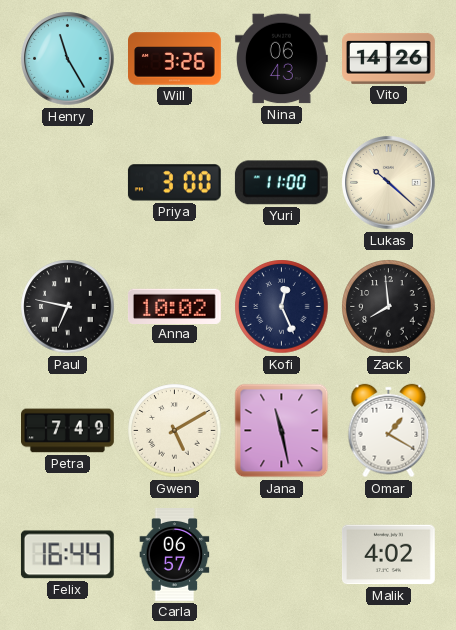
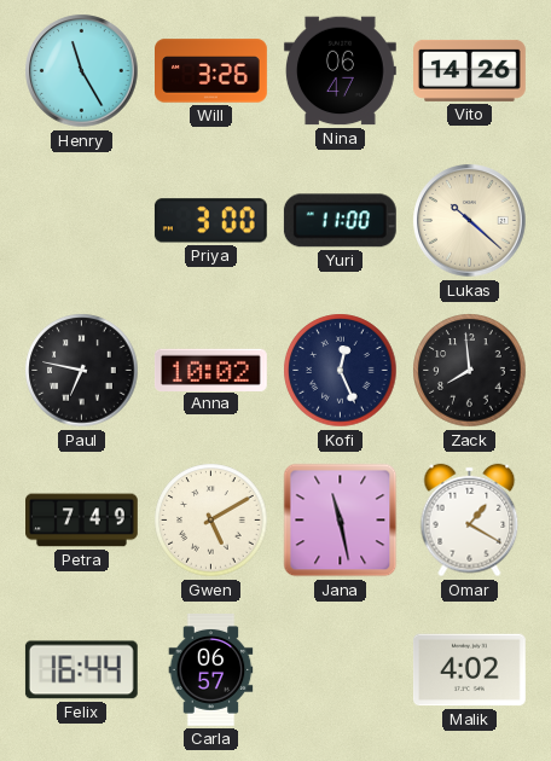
Nina: 06:43 -> 06:47
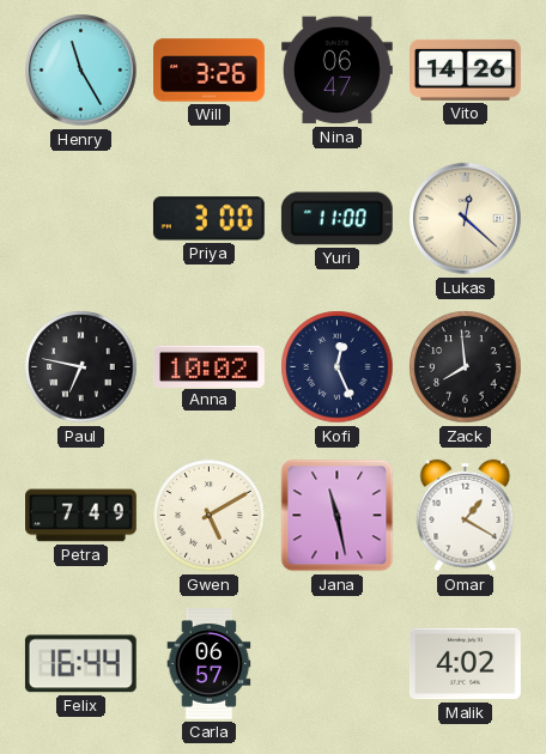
Lukas: 10:22 -> 12:22
